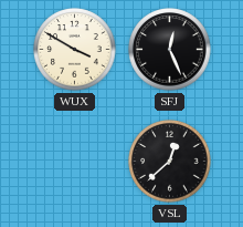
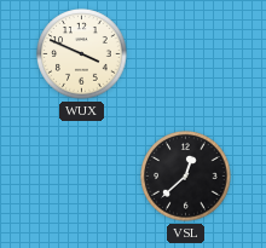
WUX: 3:50 -> 3:49
SFJ: 12:26 -> none
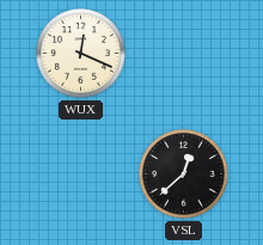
WUX: 3:49 -> 12:19
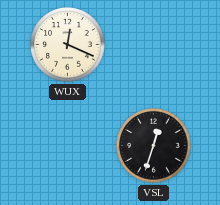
VSL: 12:38 -> 12:33
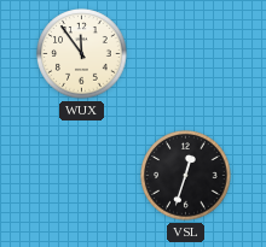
WUX: 12:19 -> 11:54
